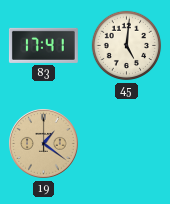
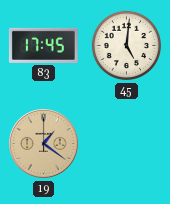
83: 17:41 -> 17:45
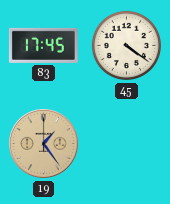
45: 5:01 -> 4:21
19: 1:21 -> 1:24
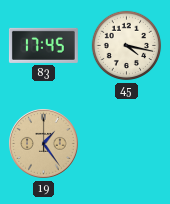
45: 4:21 -> 4:17
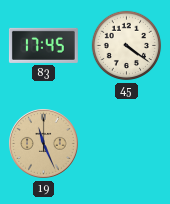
45: 4:17 -> 4:21
19: 1:24 -> 11:26
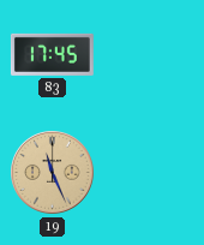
45: 4:21 -> none
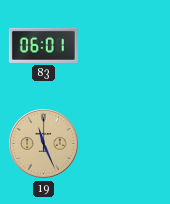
83: 17:45 -> 06:01
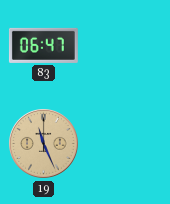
83: 06:01 -> 06:47
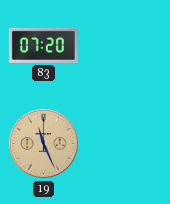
83: 06:47 -> 07:20
